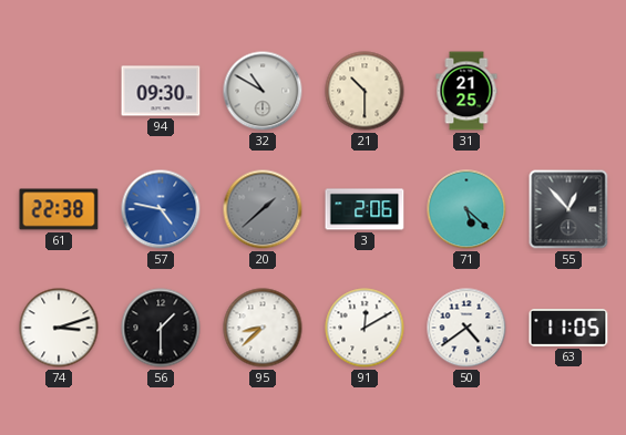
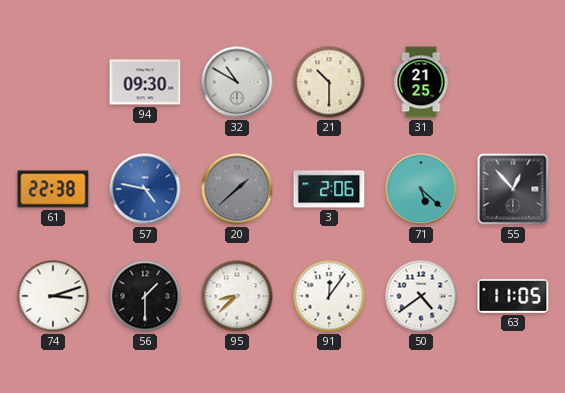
91: 12:10 -> 12:06
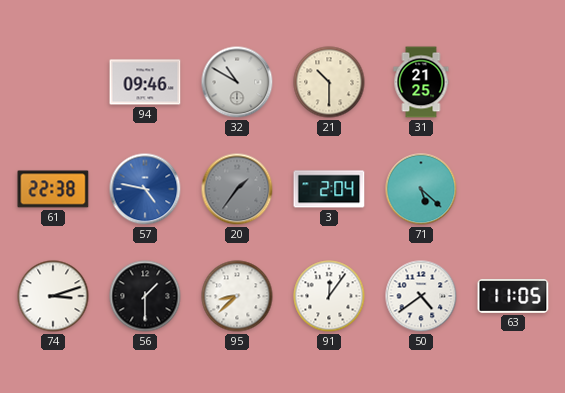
94: 09:30 -> 09:46
20: 1:38 -> 1:36
3: 2:06 -> 2:04
55: 12:53 -> none
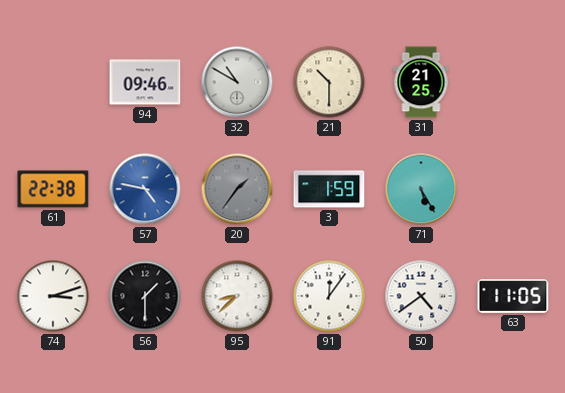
3: 2:04 -> 1:59
71: 5:22 -> 5:25
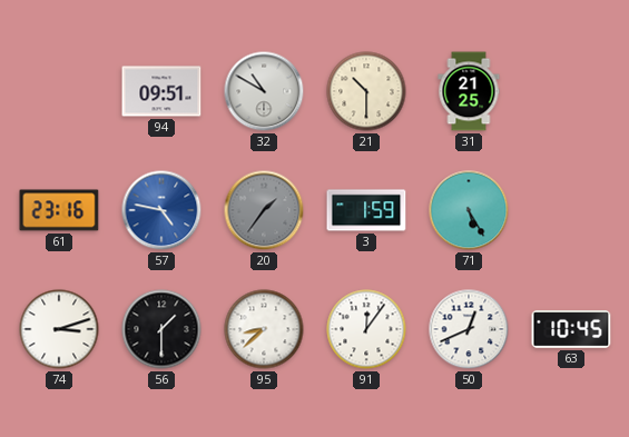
94: 09:46 -> 09:51
61: 22:38 -> 23:16
50: 4:39 -> 12:41
63: 11:05 -> 10:45
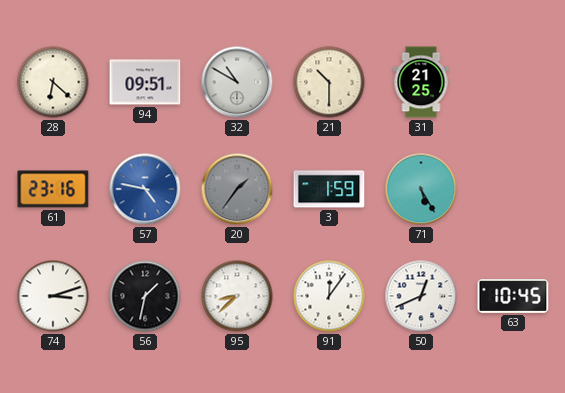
28: none -> 6:22
56: 1:30 -> 1:32
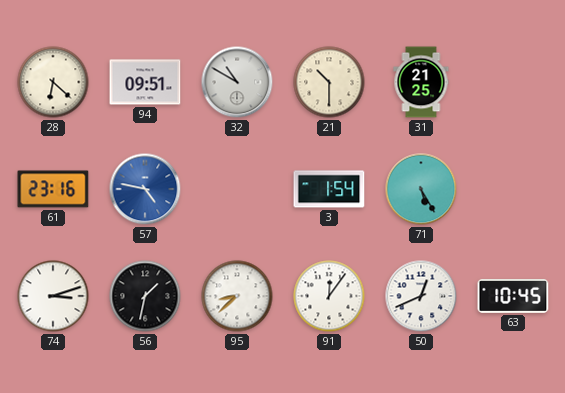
20: 1:36 -> none
3: 1:59 -> 1:54
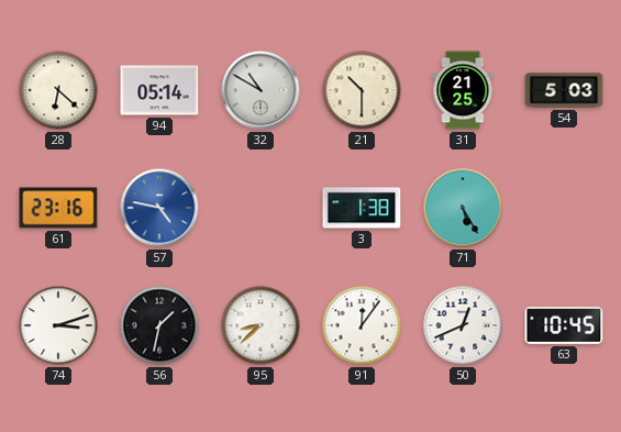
94: 09:51 -> 05:14
54: none -> 5:03
3: 1:54 -> 1:38
